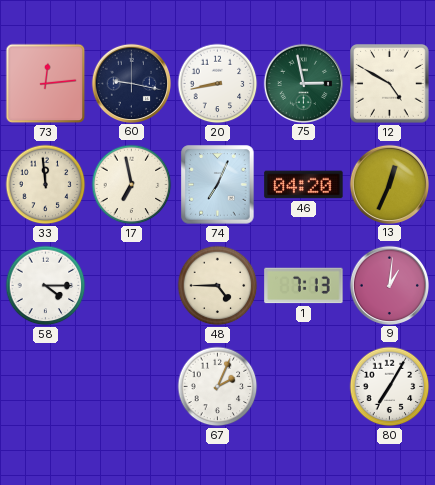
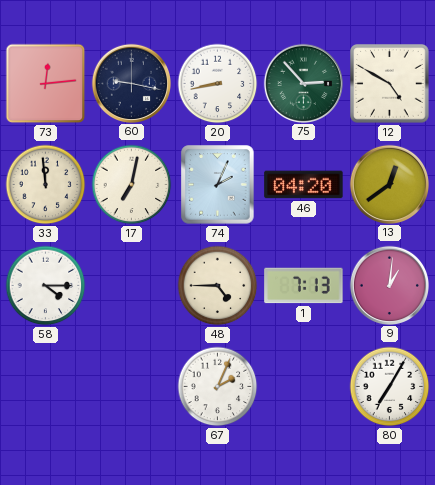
75: 2:58 -> 2:53
17: 6:58 -> 7:02
74: 7:04 -> 2:04
13: 12:34 -> 12:39
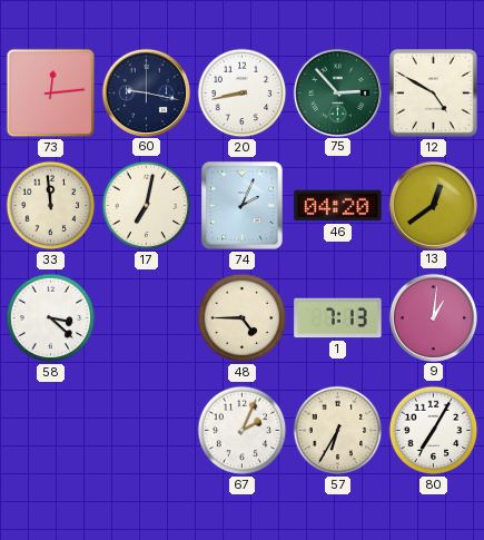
58: 4:15 -> 3:22
57: none -> 6:35
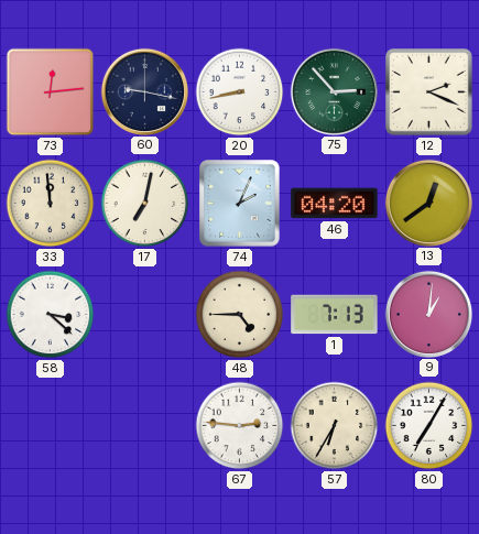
12: 4:50 -> 2:19
67: 2:04 -> 2:46
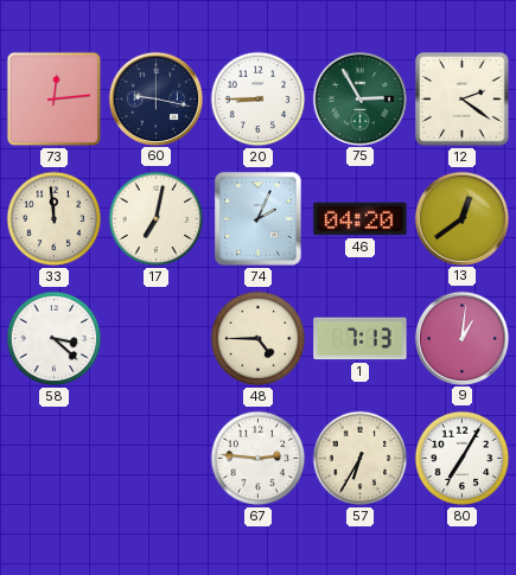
20: 8:43 -> 8:45
75: 2:53 -> 2:55
12: 2:19 -> 2:21
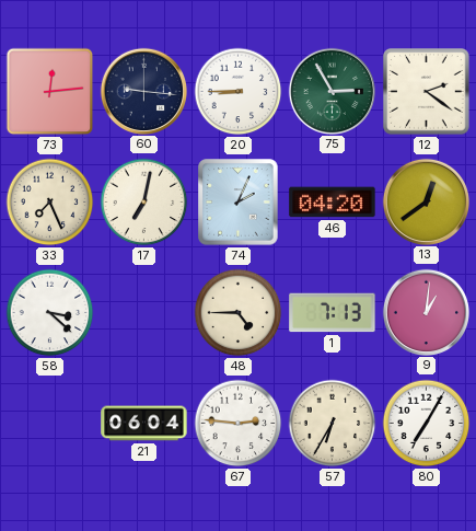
60: 9:17 -> 9:16
33: 11:59 -> 7:26
21: none -> 06:04
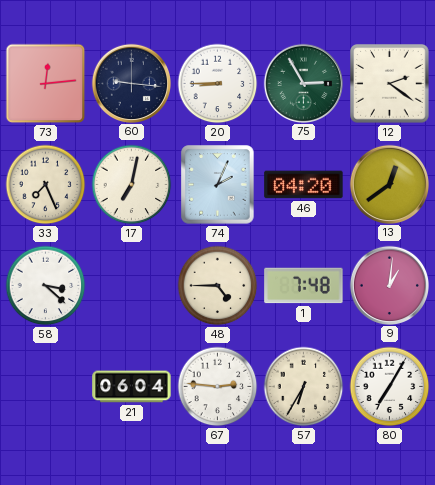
1: 7:13 -> 7:48
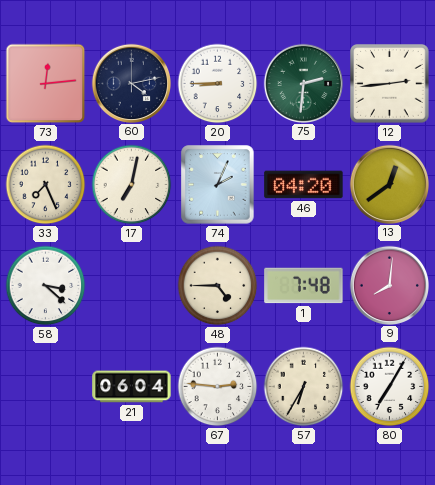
60: 9:16 -> 4:13
75: 2:55 -> 2:31
12: 2:21 -> 2:44
9: 1:01 -> 8:01
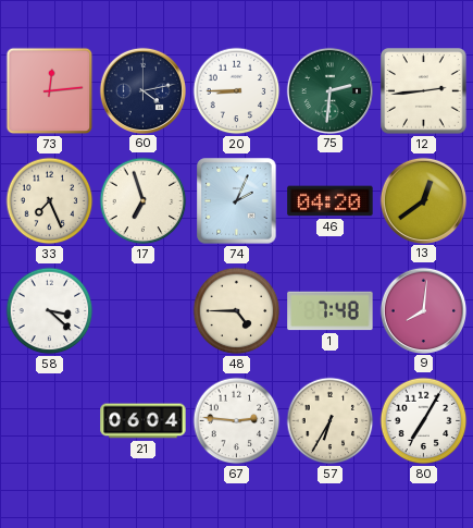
17: 7:02 -> 6:57
